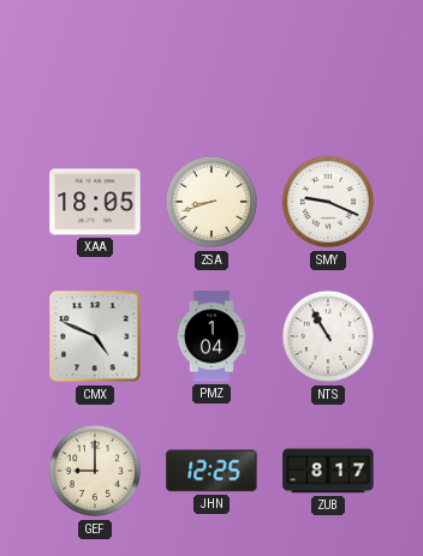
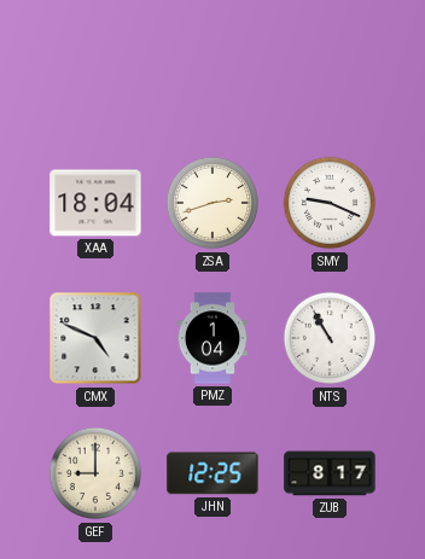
XAA: 18:05 -> 18:04
ZSA: 8:42 -> 2:42
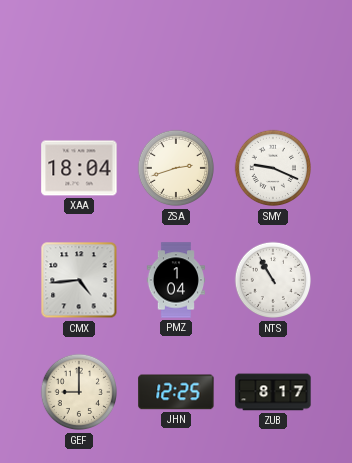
CMX: 4:49 -> 4:44
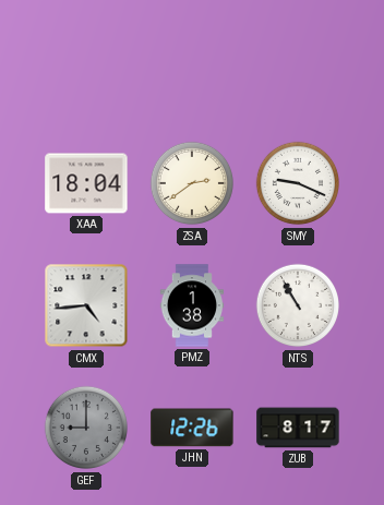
ZSA: 2:42 -> 2:39
PMZ: 1:04 -> 1:38
GEF dial: cream -> grey
JHN: 12:25 -> 12:26
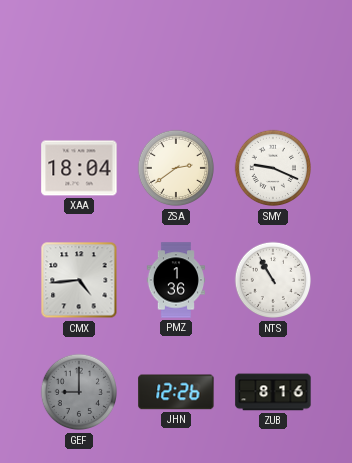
PMZ: 1:38 -> 1:36
ZUB: 8:17 -> 8:16
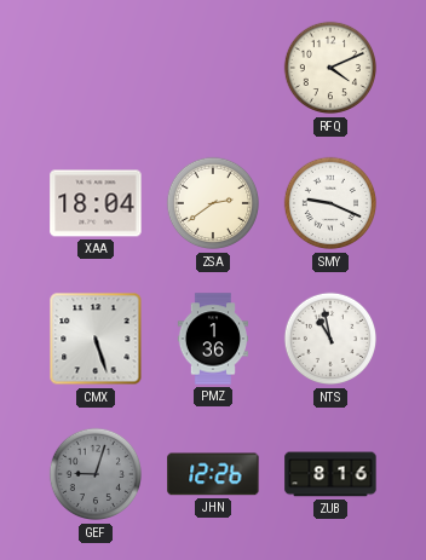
RFQ: none -> 4:11
CMX: 4:44 -> 5:27
NTS: 10:55 -> 10:58
GEF: 9:00 -> 9:03
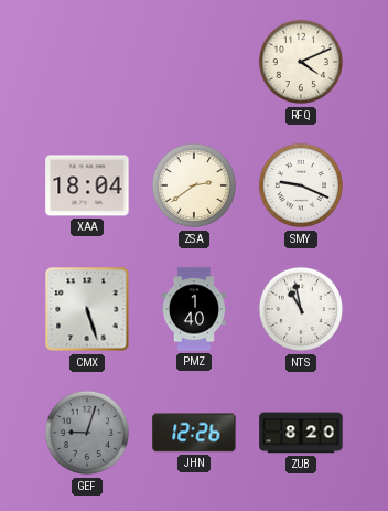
PMZ: 1:36 -> 1:40
ZUB: 8:16 -> 8:20
